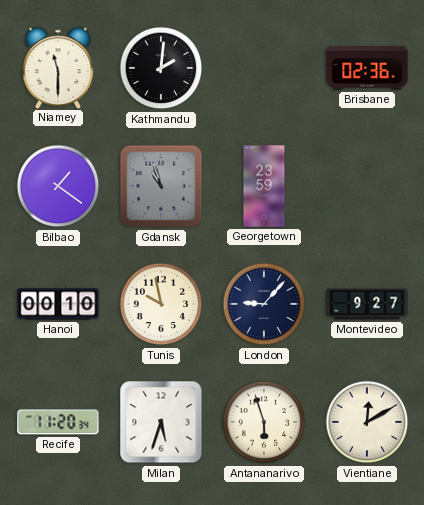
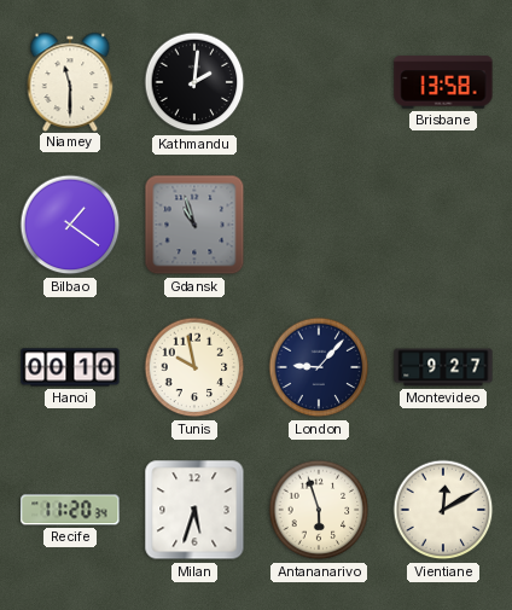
Brisbane: 02:36 -> 13:58
Georgetown: 23:59 -> none
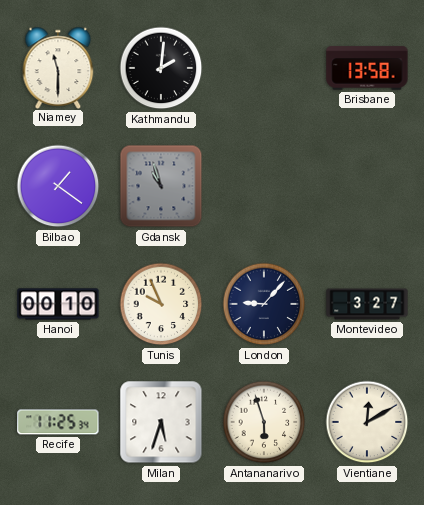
Tunis: 9:58 -> 9:56
Montevideo: 9:27 -> 3:27
Recife: 11:20 -> 11:25
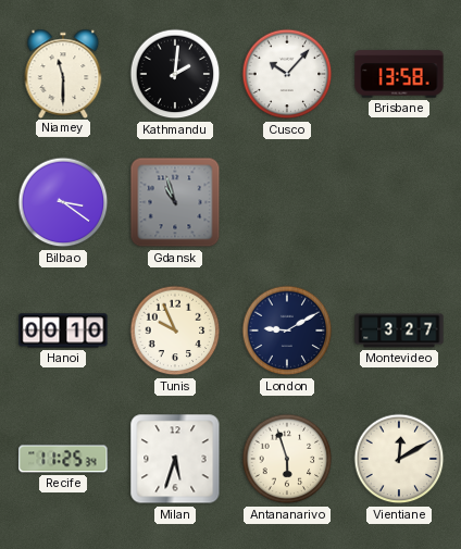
Cusco: none -> 10:07
Bilbao: 1:21 -> 3:21
London: 9:07 -> 9:10
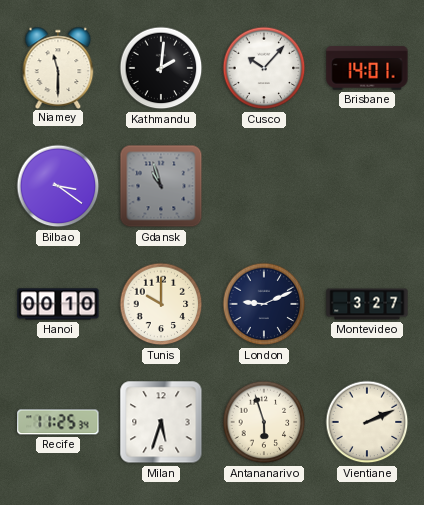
Brisbane: 13:58 -> 14:01
Tunis: 9:56 -> 10:00
London: 9:10 -> 9:11
Vientiane: 12:10 -> 2:11
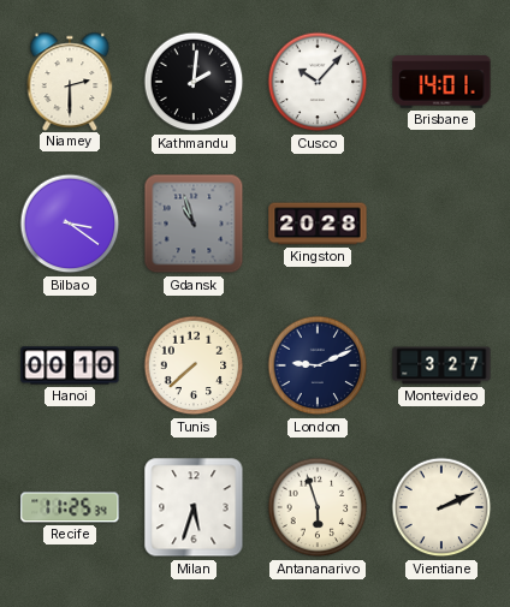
Niamey: 11:30 -> 2:30
Kingston: none -> 20:28
Tunis: 10:00 -> 7:38
